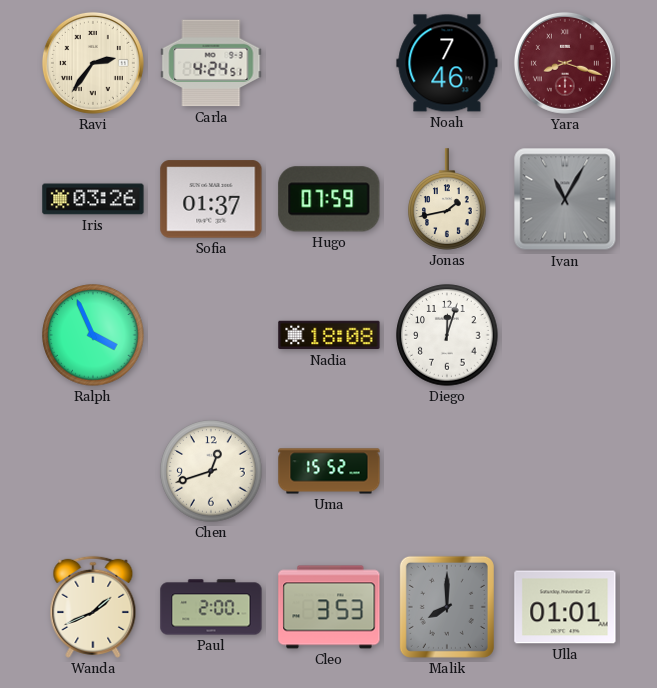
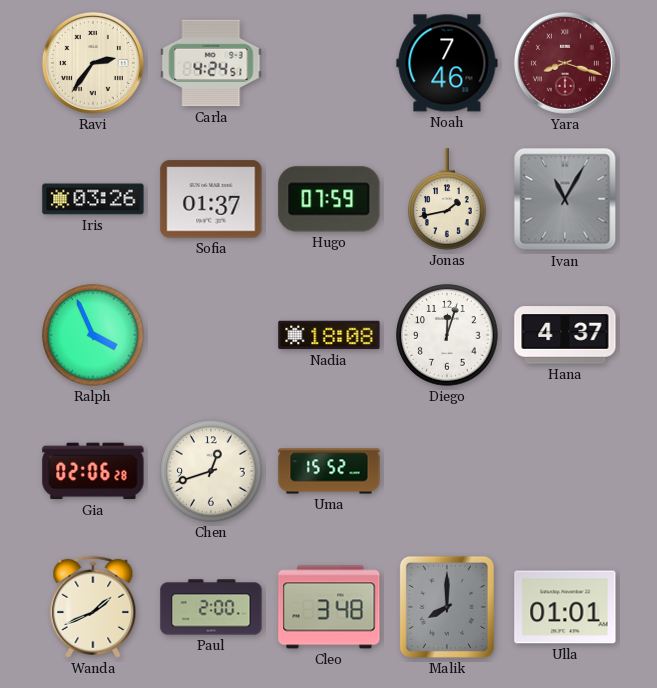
Hana: none -> 4:37
Gia: none -> 02:06
Cleo: 3:53 -> 3:48
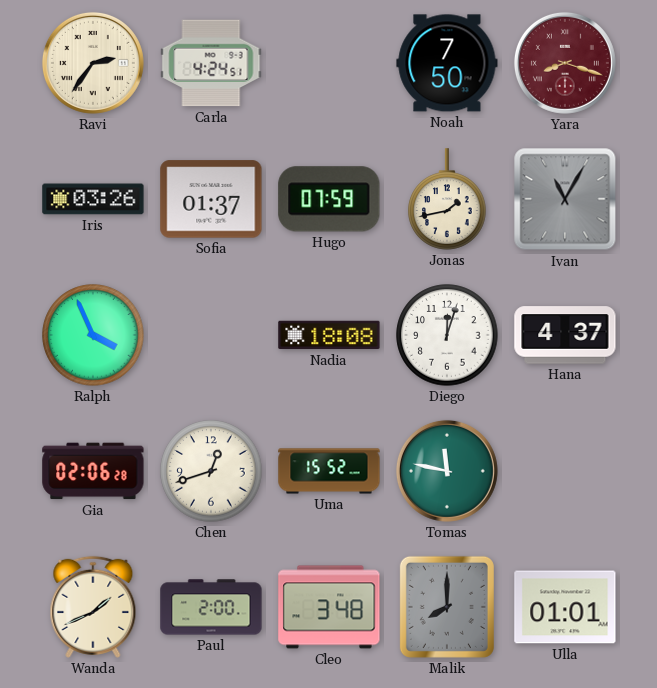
Noah: 7:46 -> 7:50
Tomas: none -> 11:47
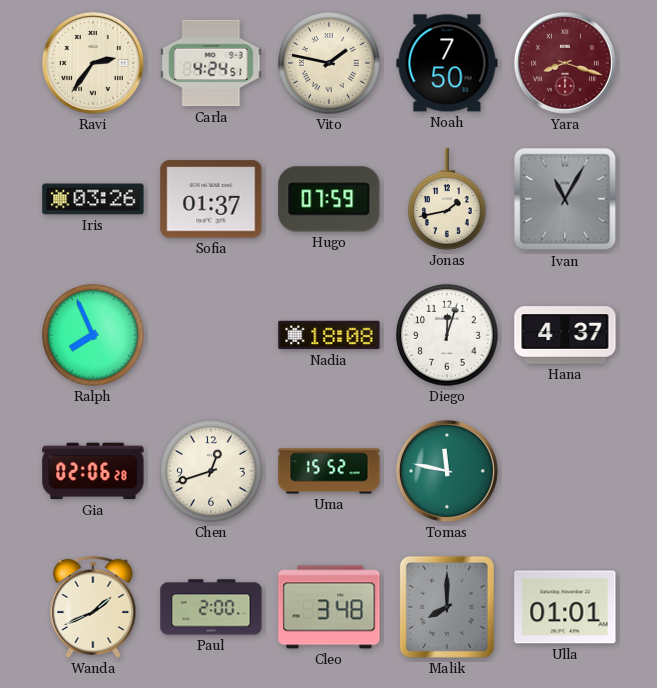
Vito: none -> 1:47
Ralph: 3:56 -> 7:56
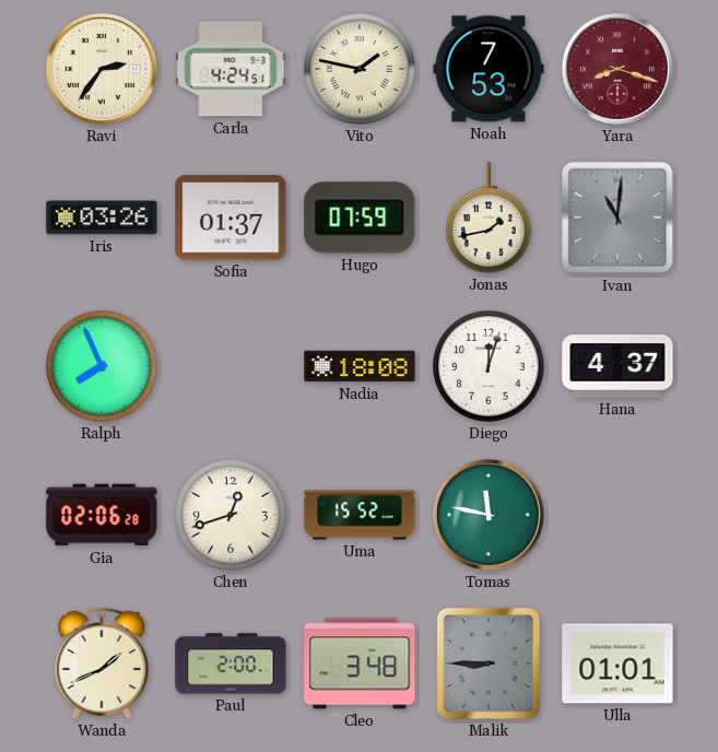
Noah: 7:50 -> 7:53
Ivan: 11:05 -> 11:01
Malik: 8:00 -> 8:45
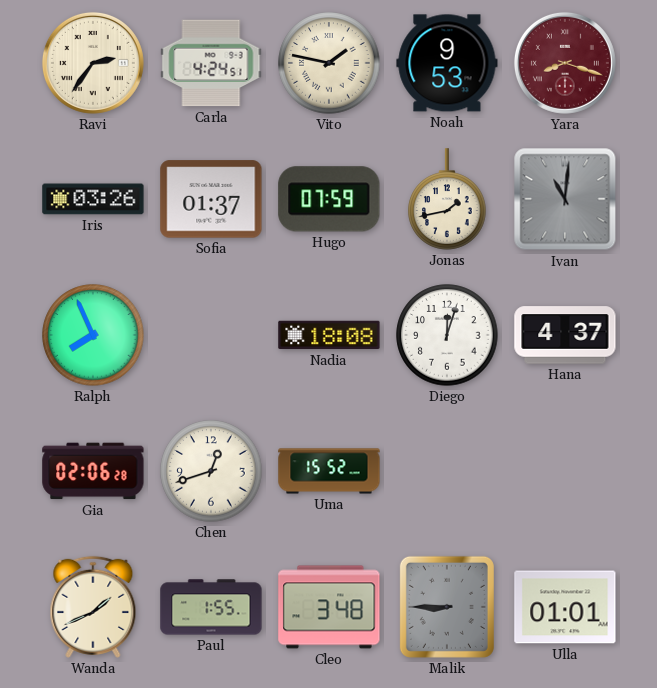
Noah: 7:53 -> 9:53
Tomas: 11:47 -> none
Paul: 2:00 -> 1:55
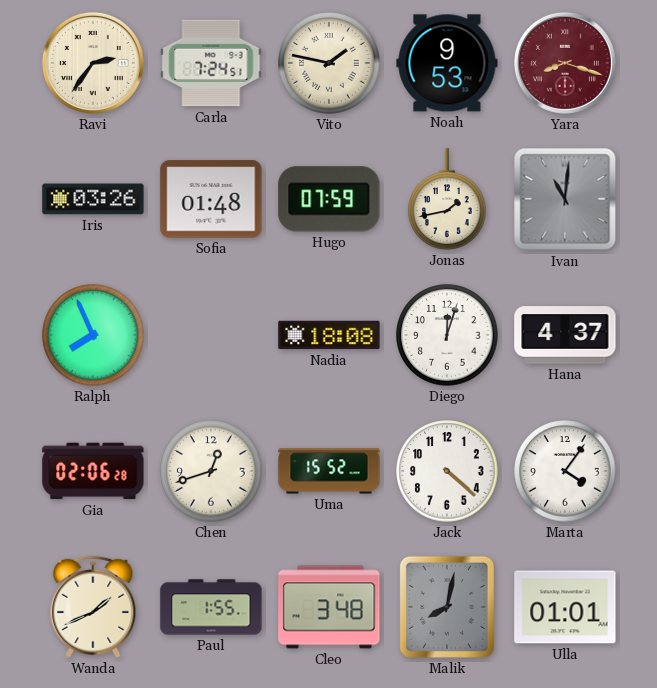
Carla: 4:24 -> 7:24
Sofia: 01:37 -> 01:48
Jack: none -> 4:22
Marta: none -> 4:06
Malik: 8:45 -> 8:02
